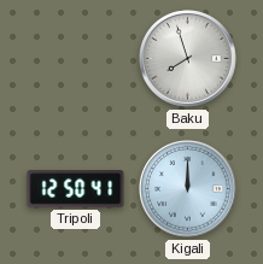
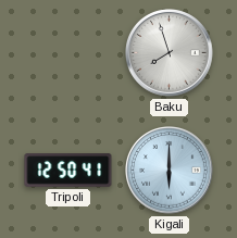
Kigali: 12:00 -> 6:00
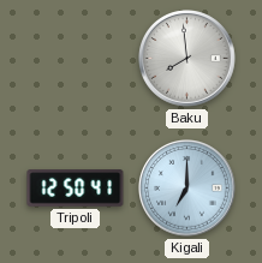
Baku: 7:57 -> 7:59
Kigali: 6:00 -> 7:00
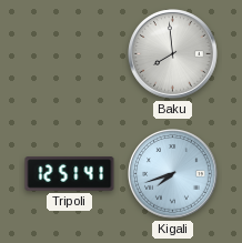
Tripoli: 12:50 -> 12:51
Kigali: 7:00 -> 7:42
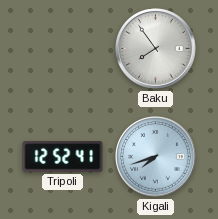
Baku: 7:59 -> 7:54
Tripoli: 12:51 -> 12:52
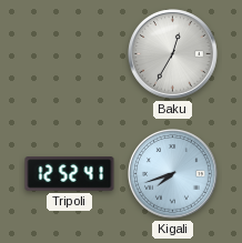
Baku: 7:54 -> 12:35
